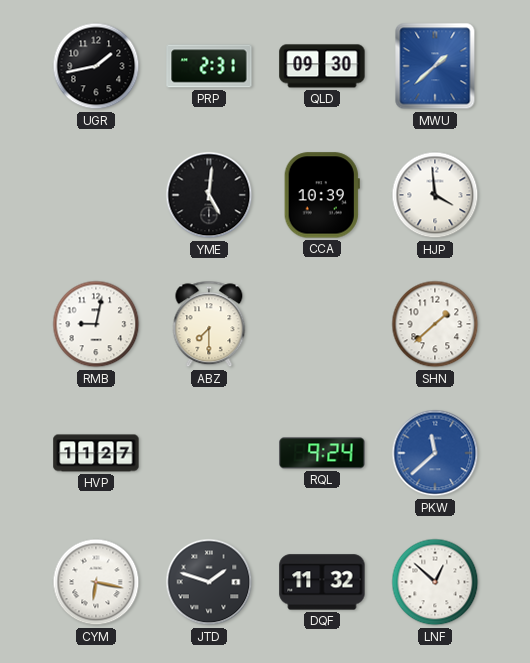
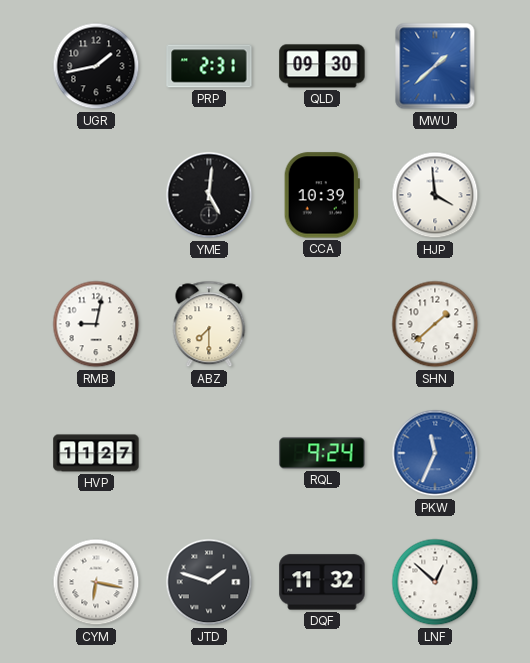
PKW: 11:38 -> 11:34
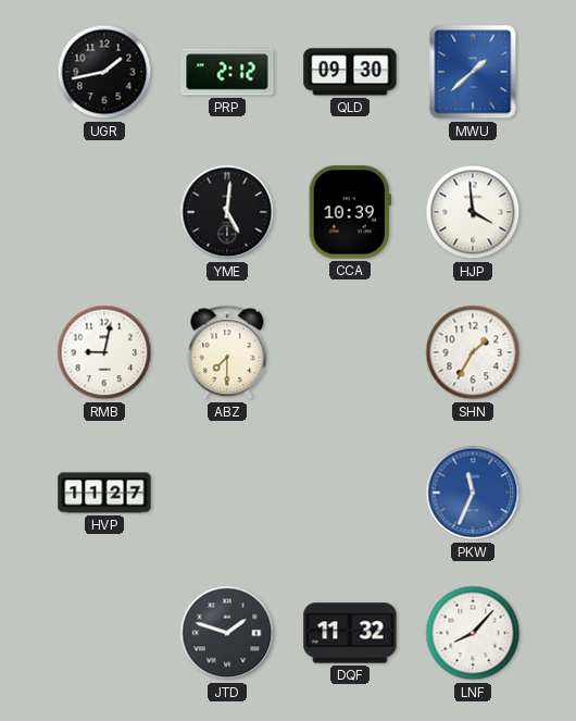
PRP: 2:31 -> 2:12
SHN: 1:38 -> 1:35
RQL: 9:24 -> none
CYM: 6:17 -> none
LNF: 12:52 -> 8:07
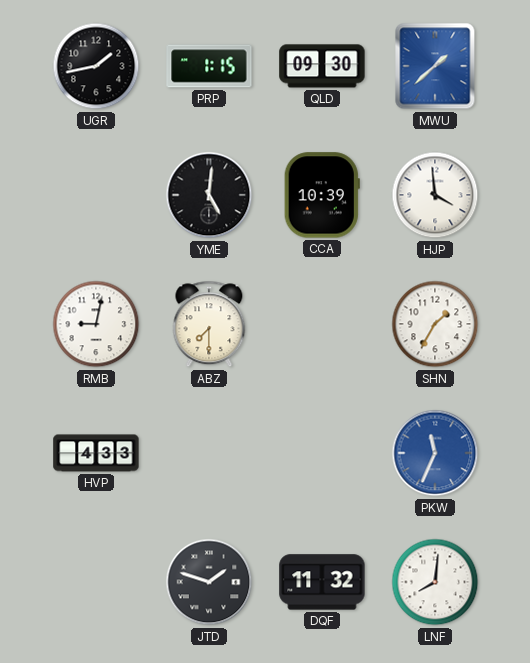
PRP: 2:12 -> 1:15
HVP: 11:27 -> 4:33
LNF: 8:07 -> 8:01
